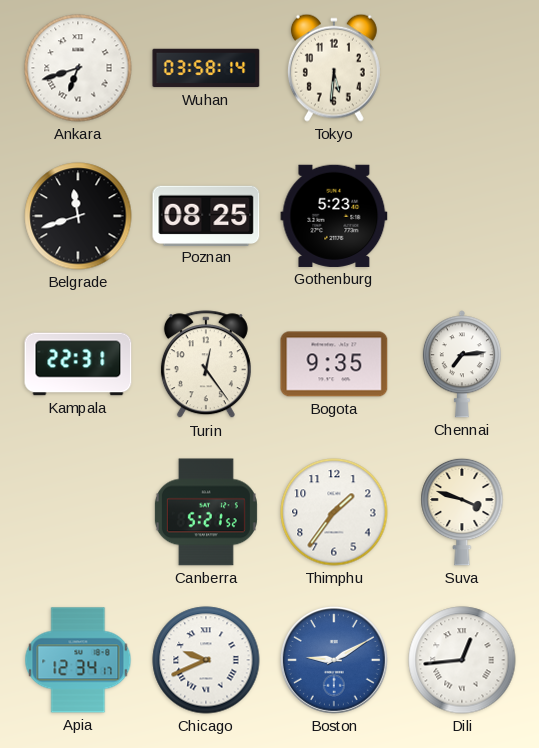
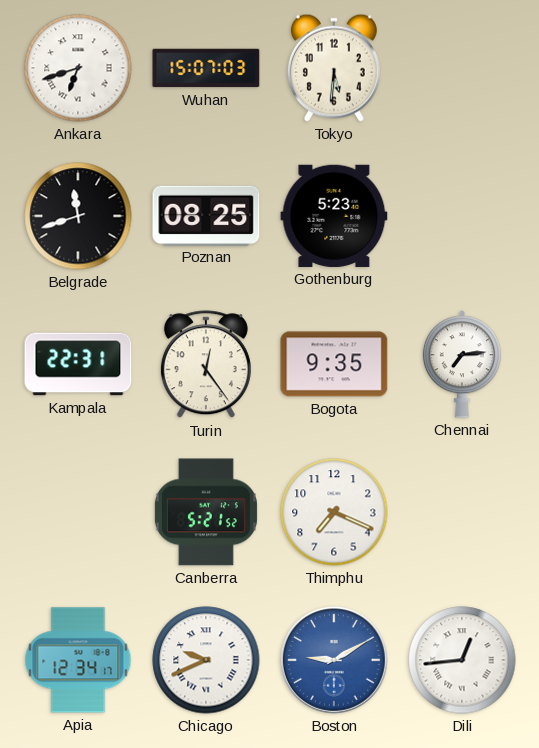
Wuhan: 03:58 -> 15:07
Thimphu: 1:36 -> 7:19
Suva: 3:48 -> none
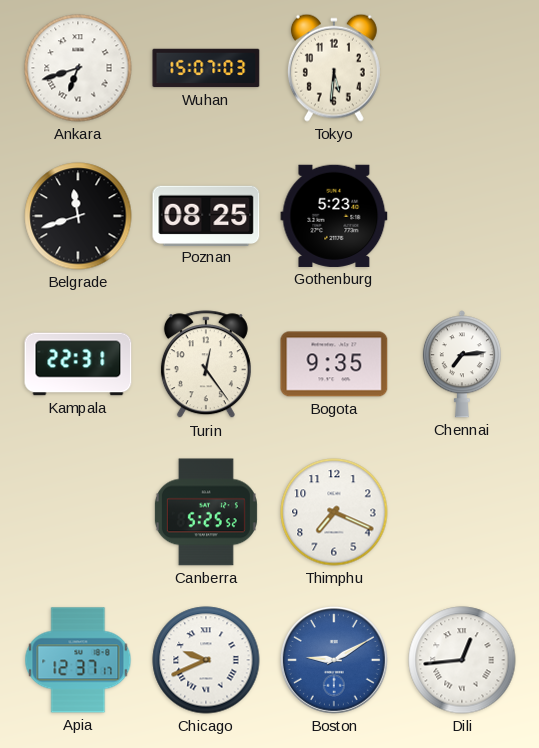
Canberra: 5:21 -> 5:25
Apia: 12:34 -> 12:37
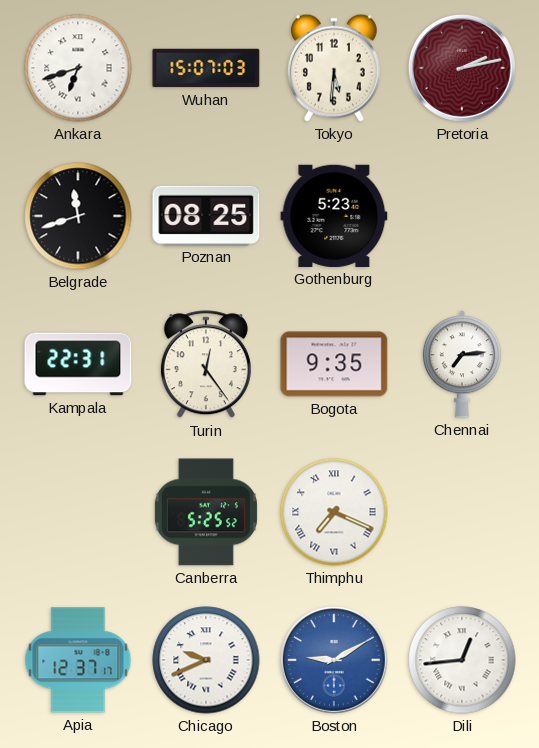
Pretoria: none -> 2:13
Thimphu numerals: Arabic -> Roman
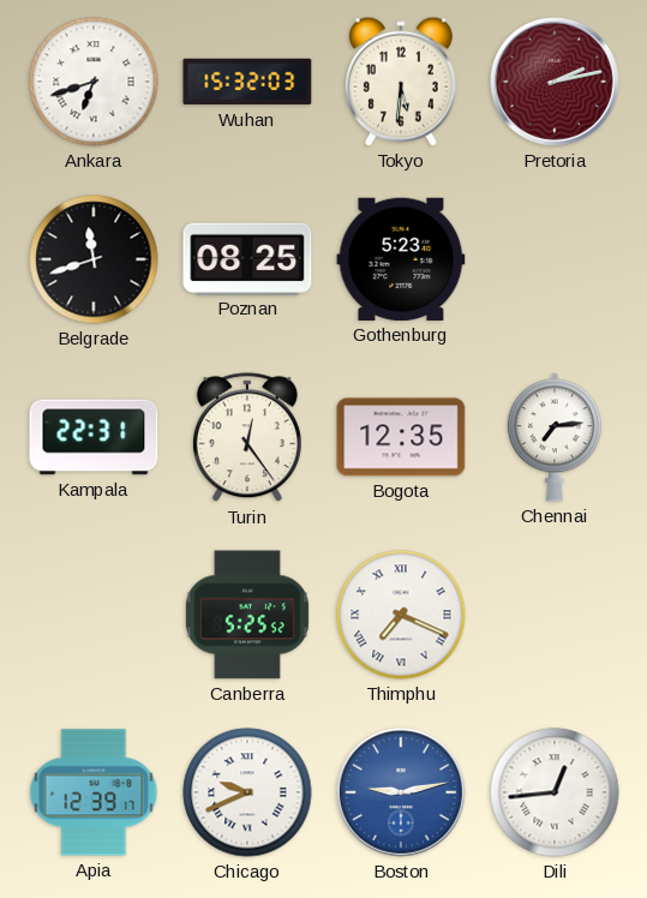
Wuhan: 15:07 -> 15:32
Bogota: 9:35 -> 12:35
Apia: 12:37 -> 12:39
Boston: 9:10 -> 9:13
